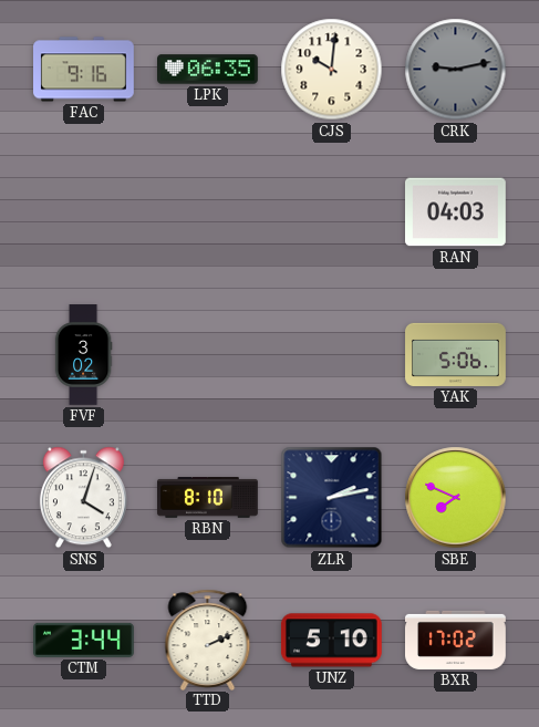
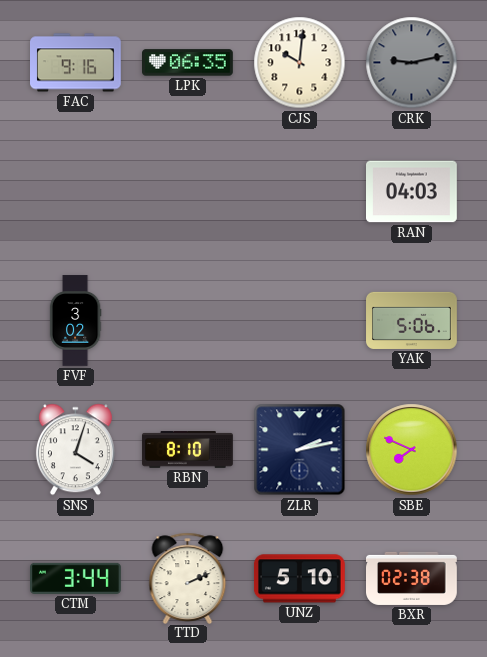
BXR: 17:02 -> 02:38
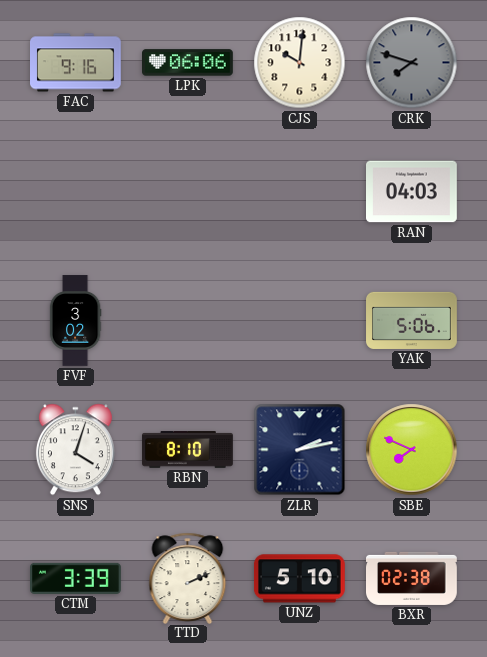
LPK: 06:35 -> 06:06
CRK: 9:13 -> 7:48
CTM: 3:44 -> 3:39
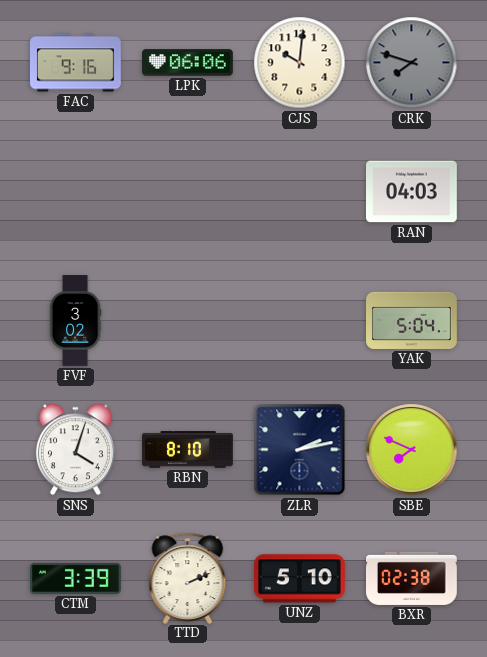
YAK: 5:06 -> 5:04
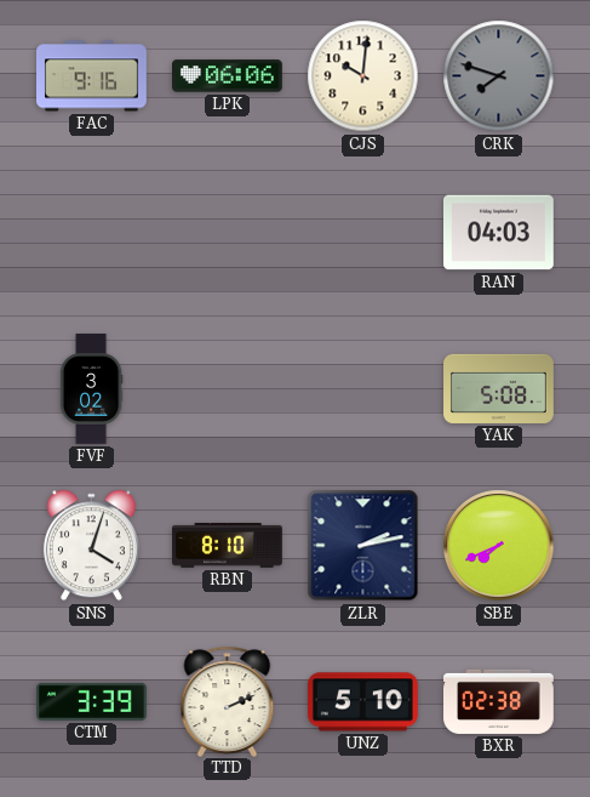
YAK: 5:04 -> 5:08
SBE: 7:49 -> 7:41
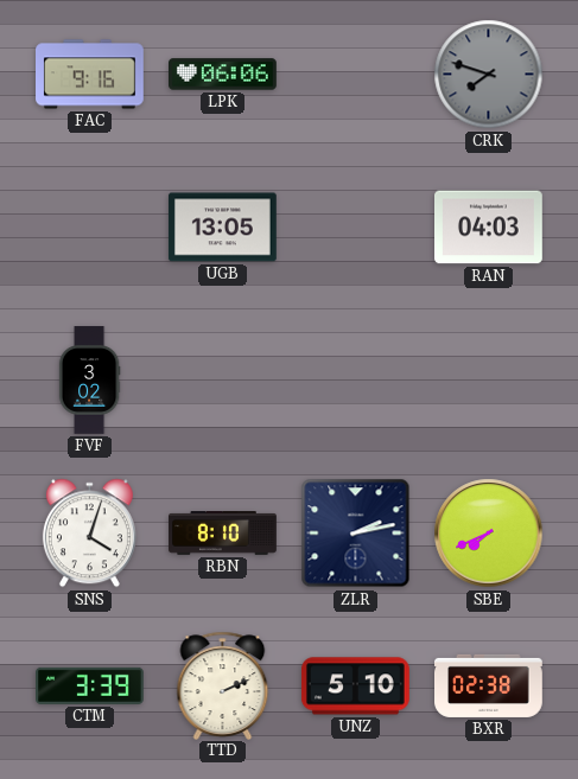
CJS: 10:01 -> none
UGB: none -> 13:05
YAK: 5:08 -> none
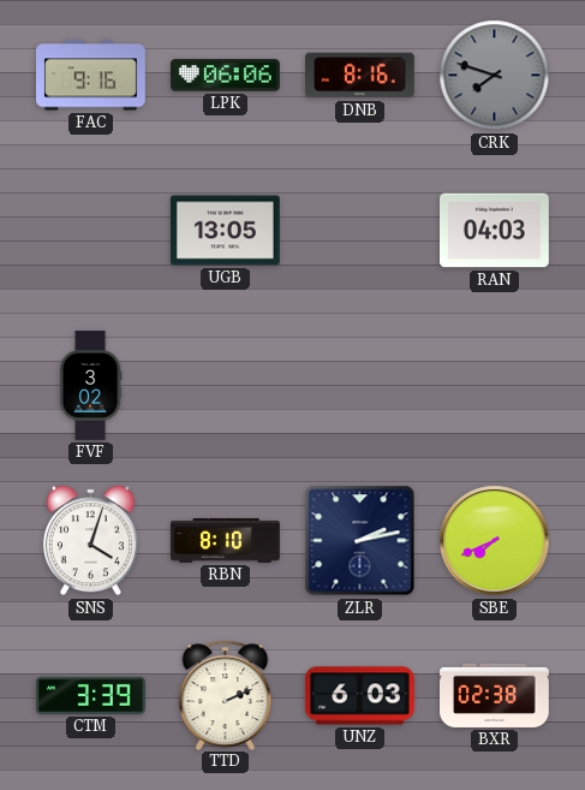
DNB: none -> 8:16
UNZ: 5:10 -> 6:03
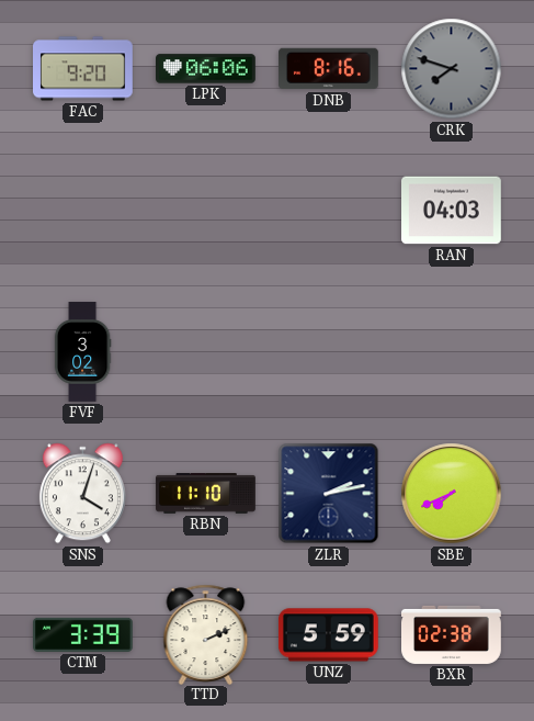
FAC: 9:16 -> 9:20
UGB: 13:05 -> none
RBN: 8:10 -> 11:10
UNZ: 6:03 -> 5:59
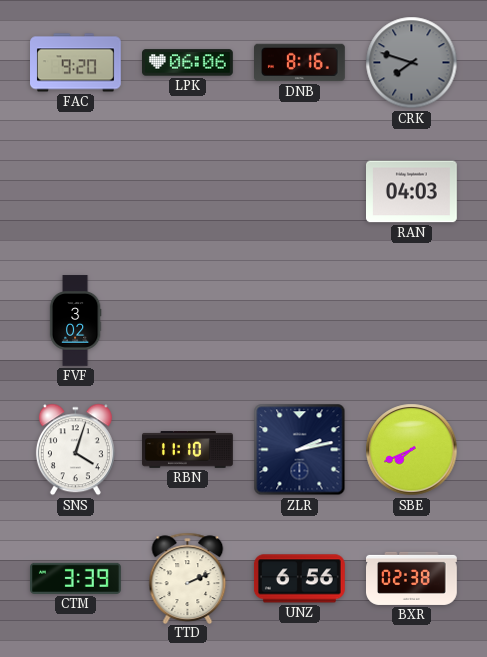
UNZ: 5:59 -> 6:56
